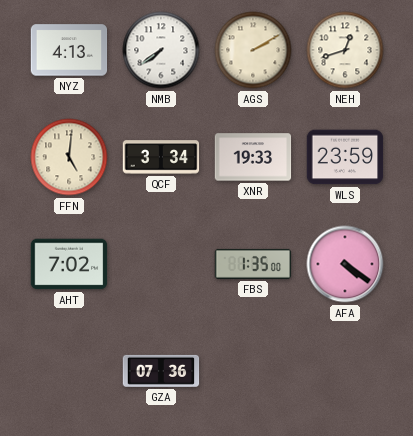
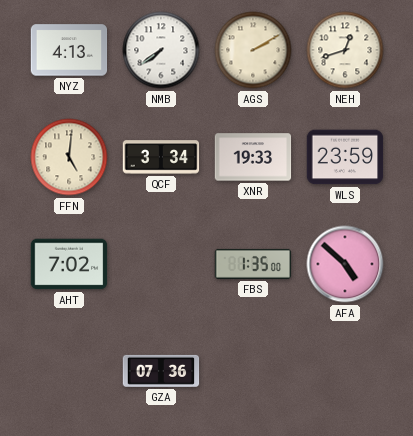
AFA: 4:21 -> 4:52
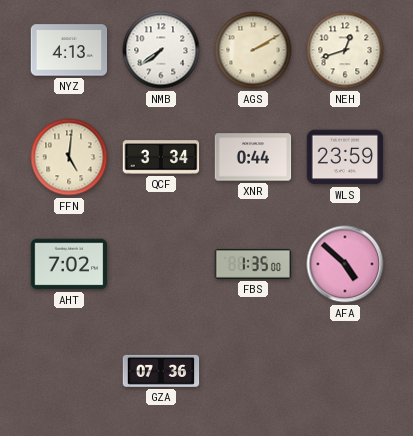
XNR: 19:33 -> 0:44
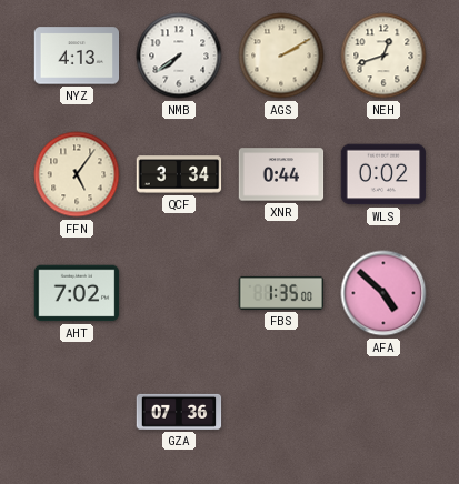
FFN: 5:01 -> 5:06
WLS: 23:59 -> 0:02
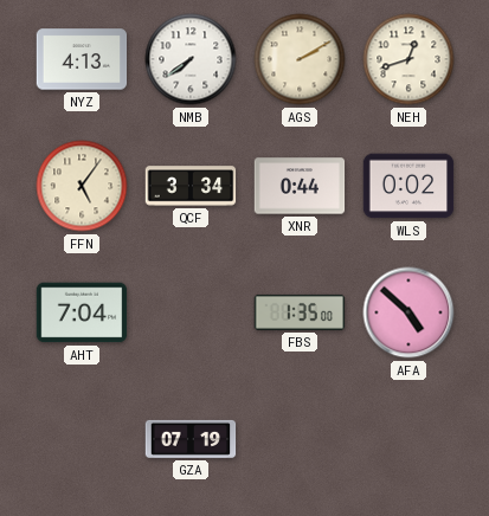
AHT: 7:02 -> 7:04
GZA: 07:36 -> 07:19
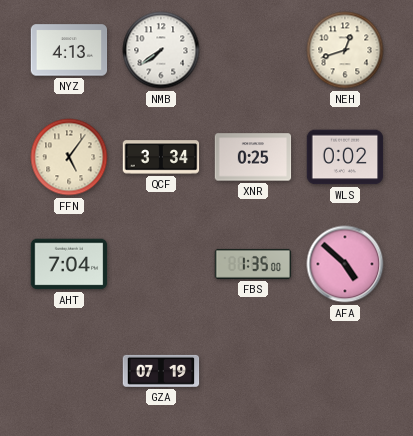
AGS: 2:10 -> none
XNR: 0:44 -> 0:25
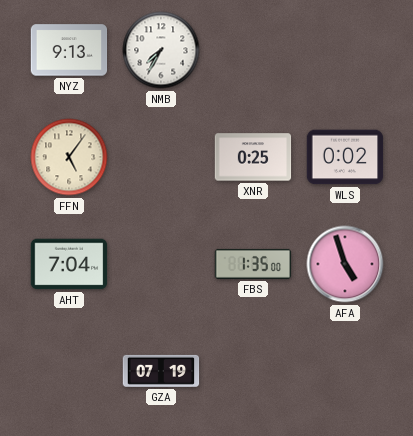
NYZ: 4:13 -> 9:13
NMB: 7:39 -> 7:35
NEH: 12:42 -> none
QCF: 3:34 -> none
AFA: 4:52 -> 4:57
